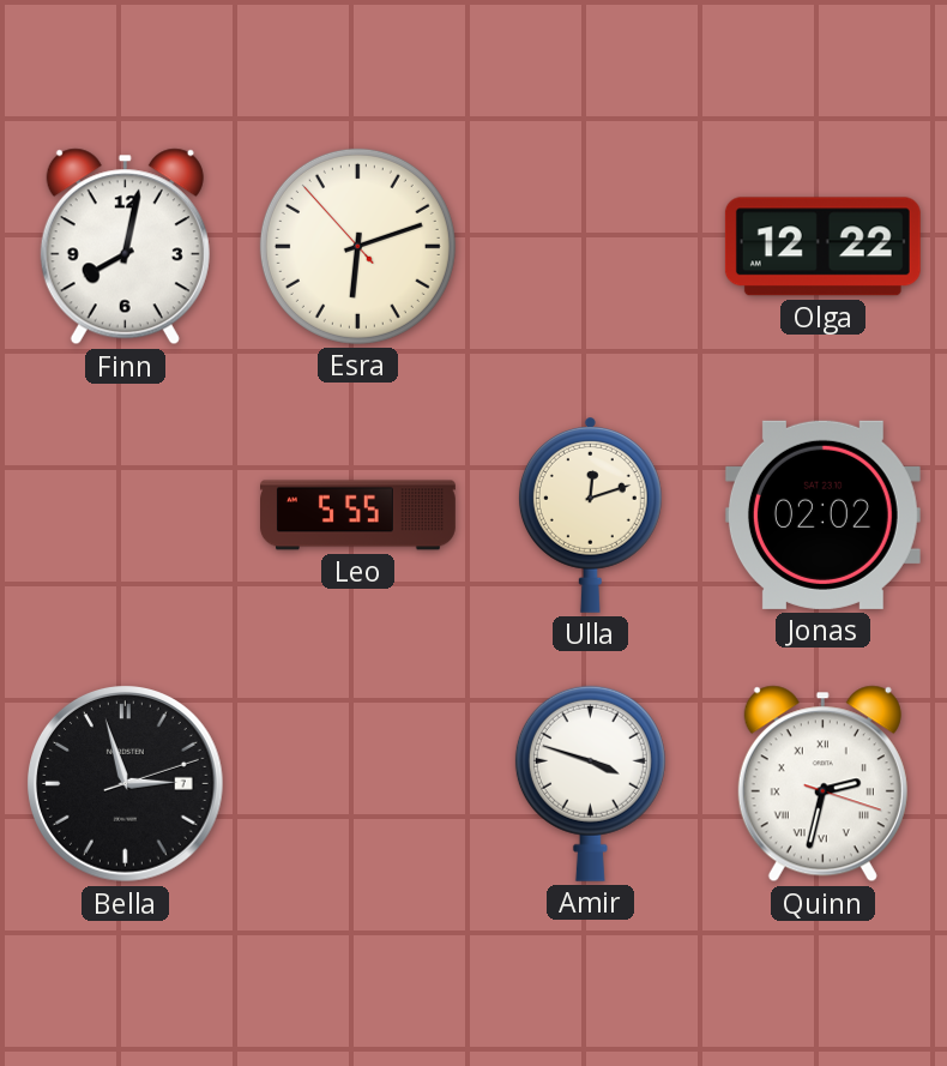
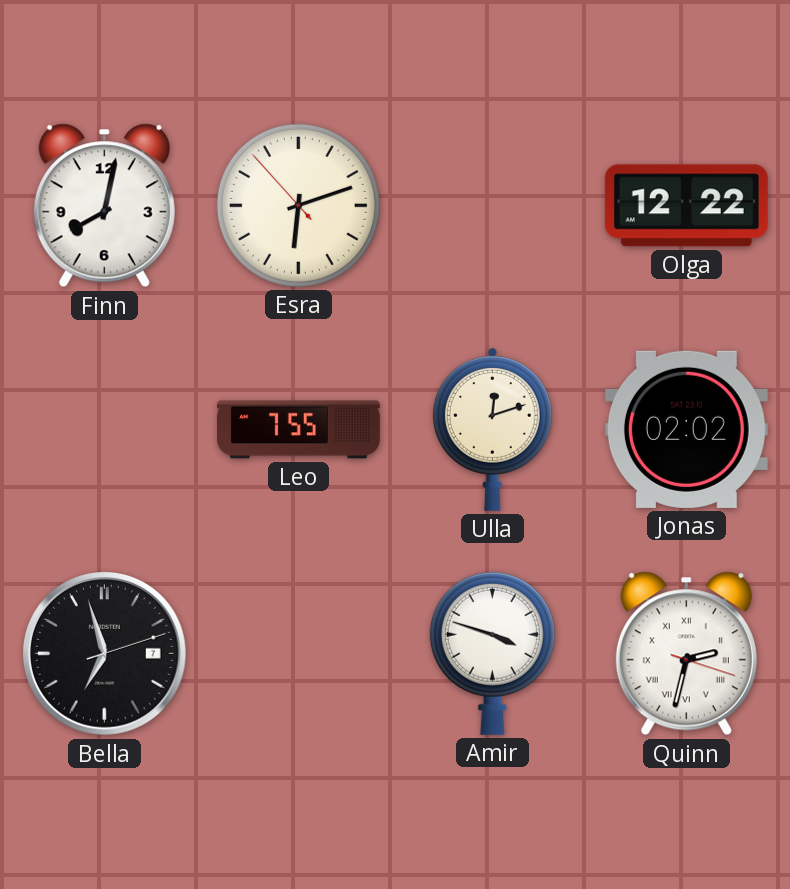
Leo: 5:55 -> 7:55
Bella: 2:57 -> 6:57
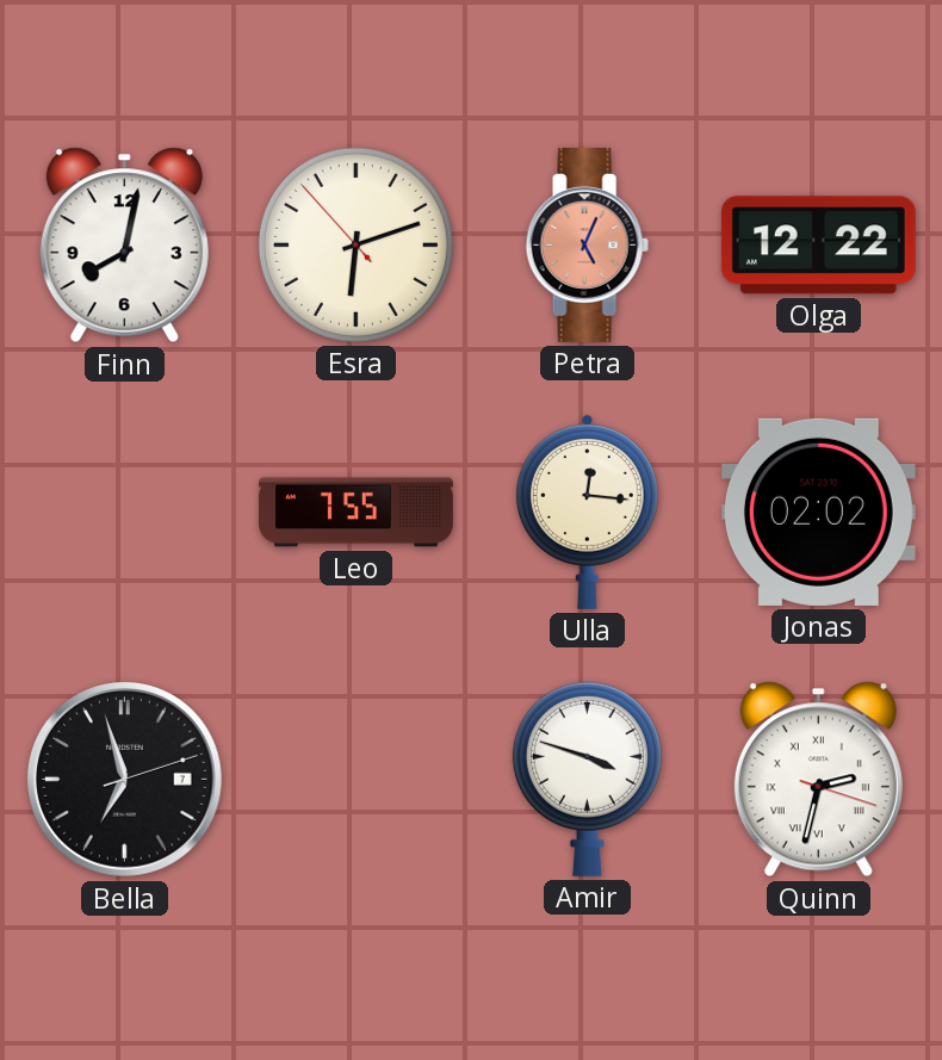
Petra: none -> 5:04
Ulla: 12:12 -> 12:16
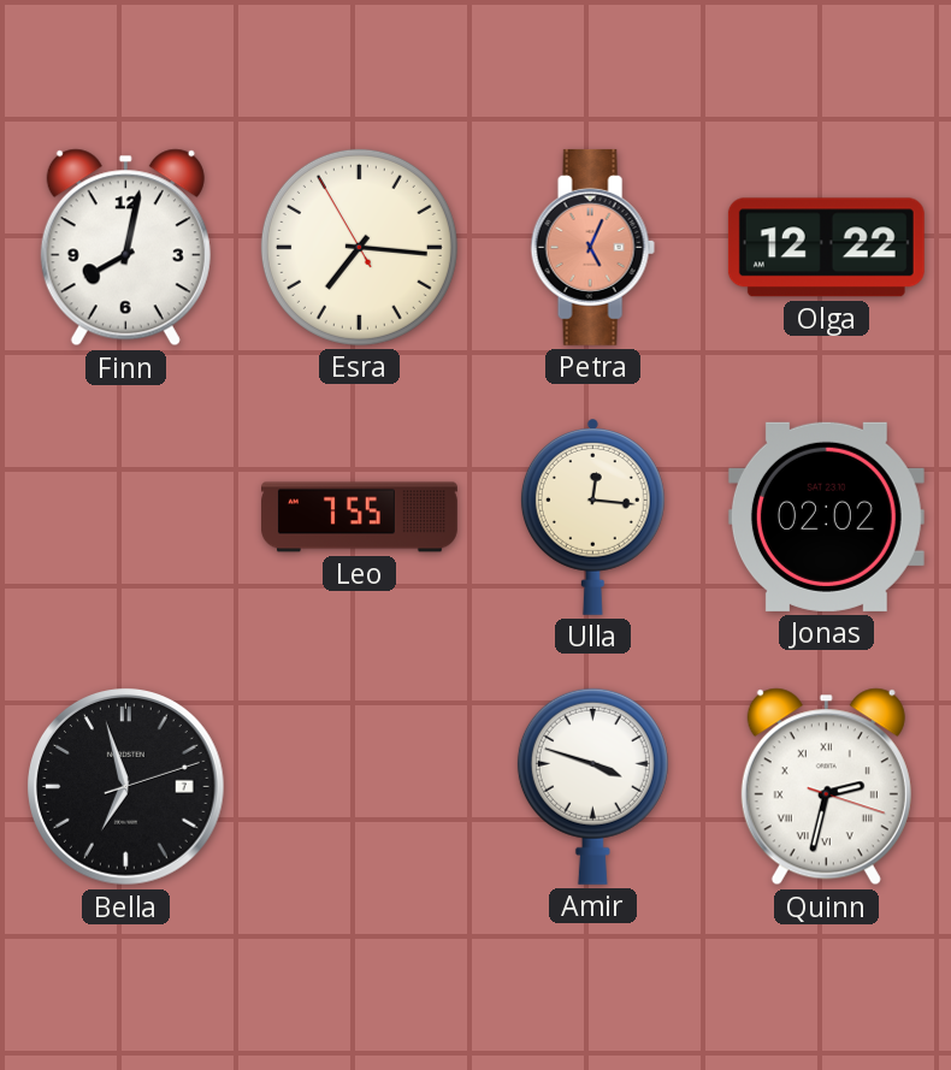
Esra: 6:11 -> 7:15
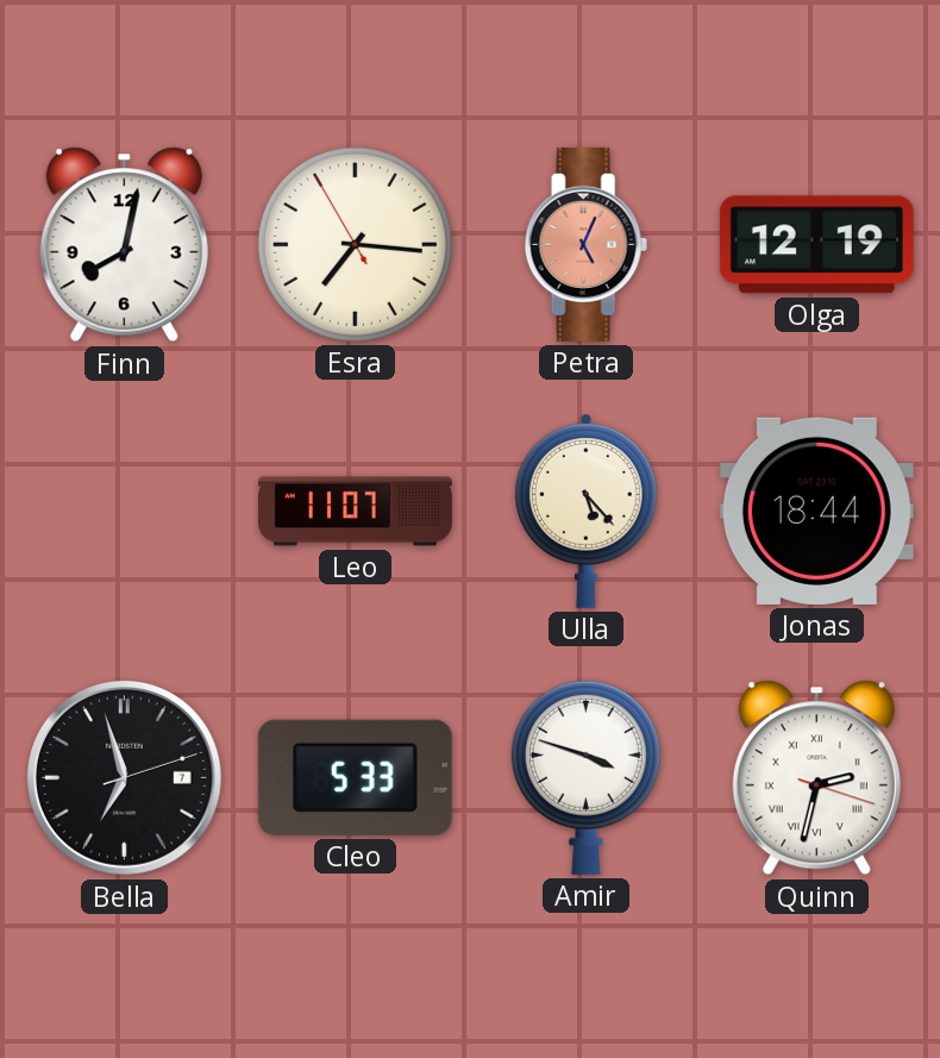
Olga: 12:22 -> 12:19
Leo: 7:55 -> 11:07
Ulla: 12:16 -> 5:23
Jonas: 02:02 -> 18:44
Cleo: none -> 5:33
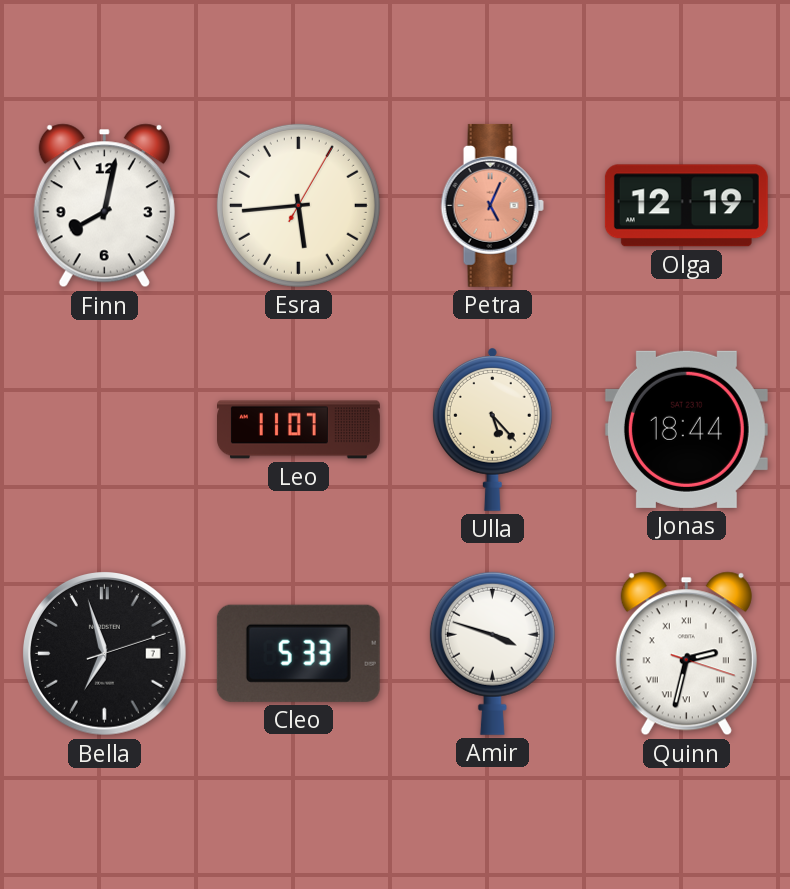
Esra: 7:15 -> 5:44
